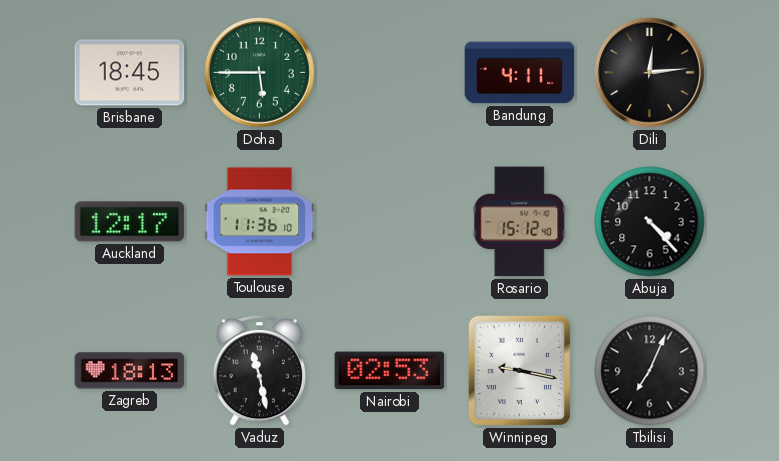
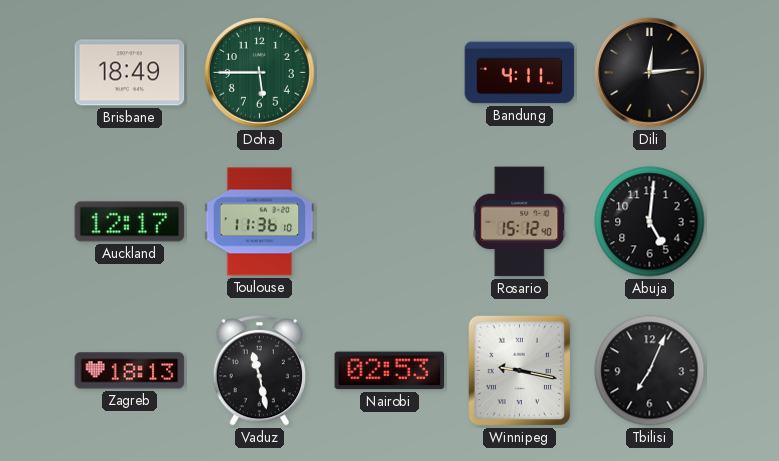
Brisbane: 18:45 -> 18:49
Abuja: 4:23 -> 5:01
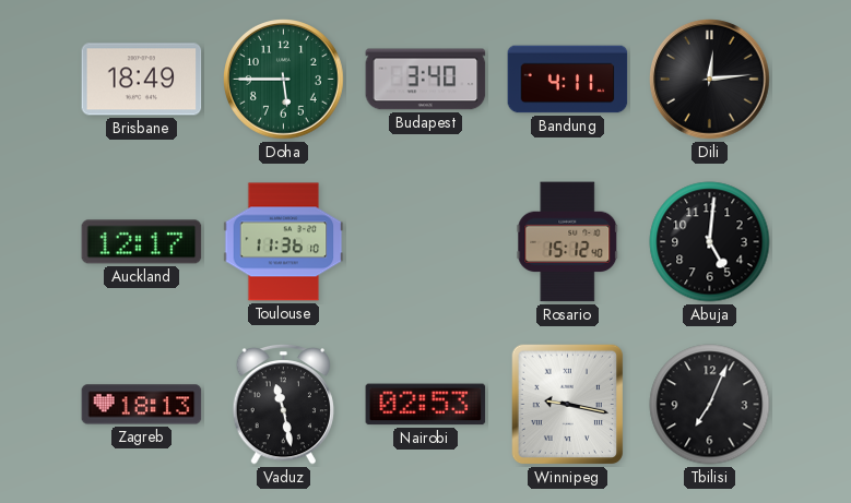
Budapest: none -> 3:40
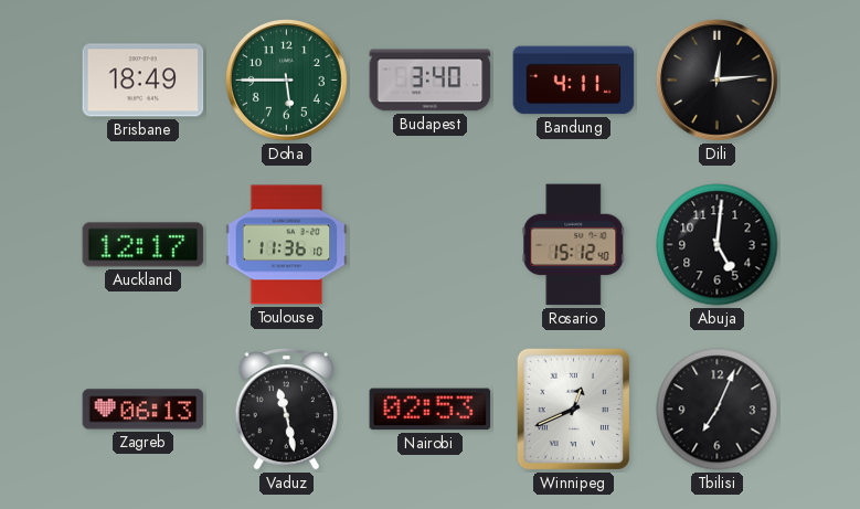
Zagreb: 18:13 -> 06:13
Winnipeg: 9:17 -> 12:41
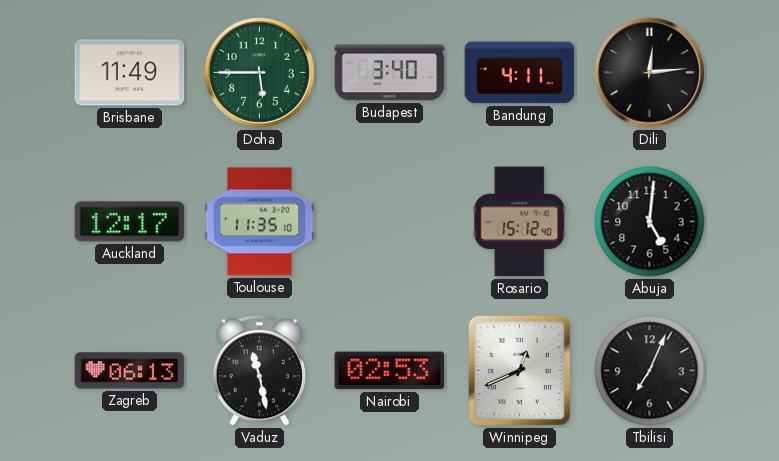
Brisbane: 18:49 -> 11:49
Toulouse: 11:36 -> 11:35
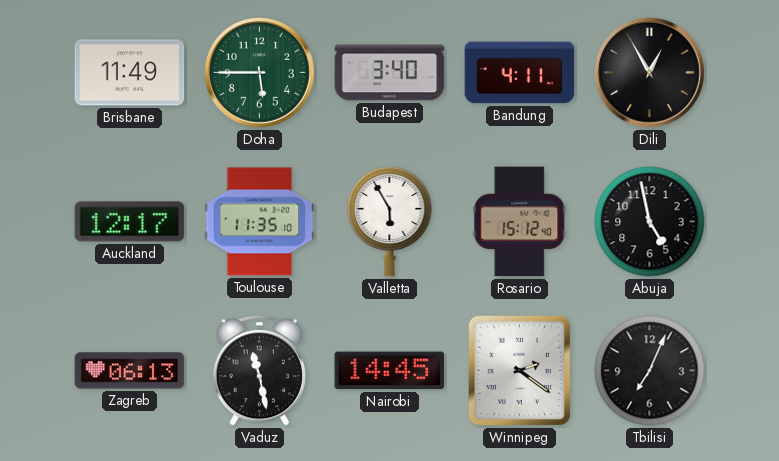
Dili: 12:14 -> 12:55
Valletta: none -> 5:55
Abuja: 5:01 -> 4:58
Nairobi: 02:53 -> 14:45
Winnipeg: 12:41 -> 2:21
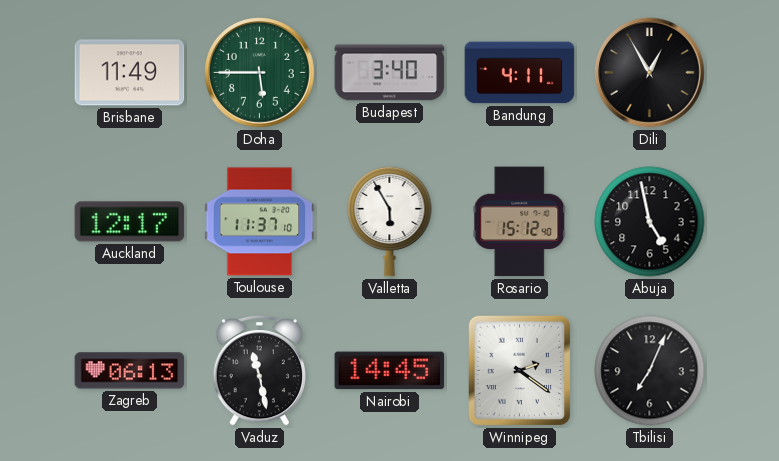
Toulouse: 11:35 -> 11:37
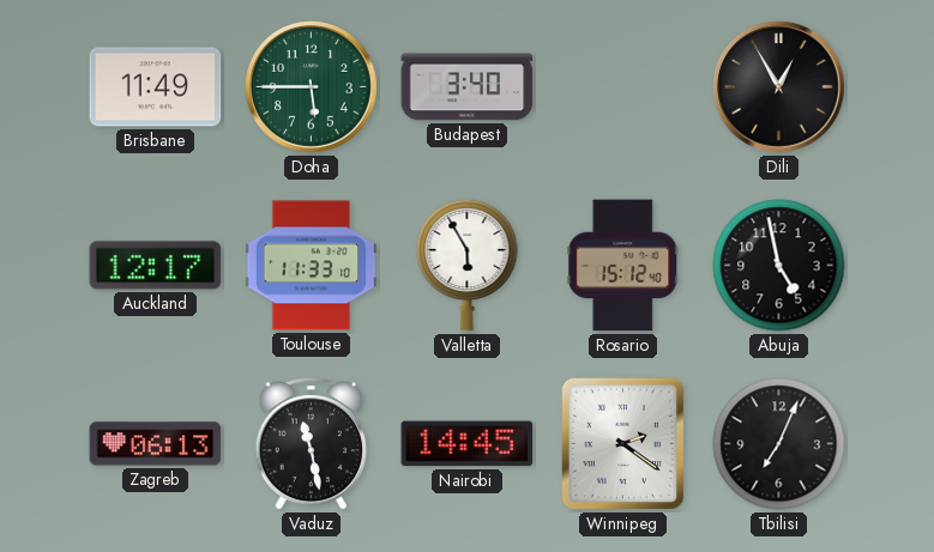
Bandung: 4:11 -> none
Toulouse: 11:37 -> 11:33
